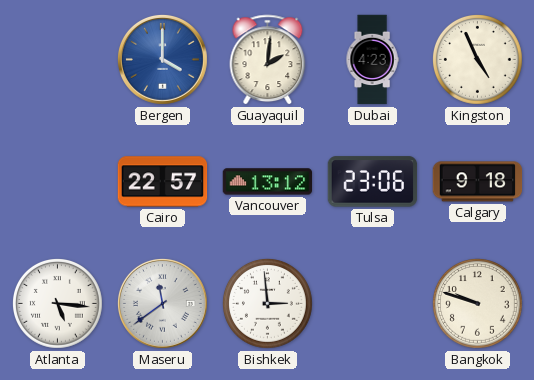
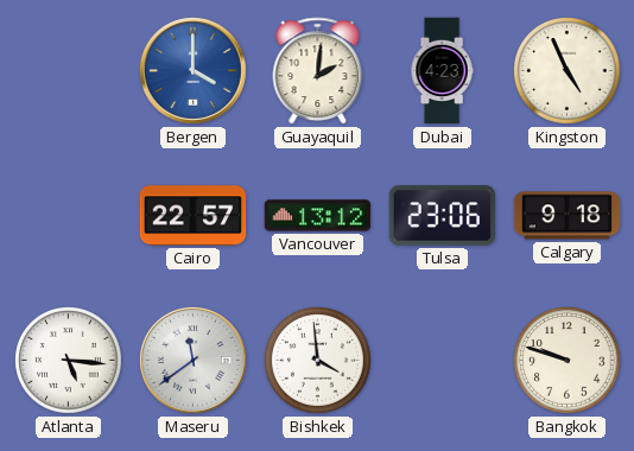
Bishkek: 2:59 -> 3:59
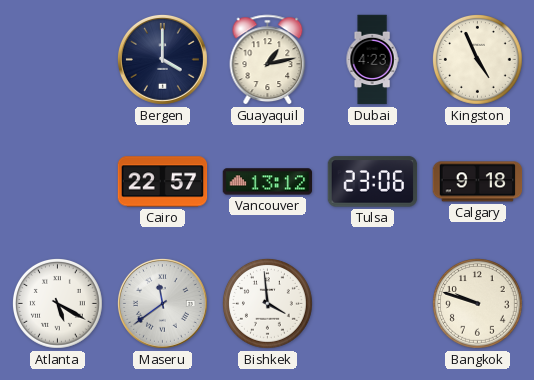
Bergen dial: blue -> navy
Guayaquil: 2:01 -> 1:13
Atlanta: 5:16 -> 5:20
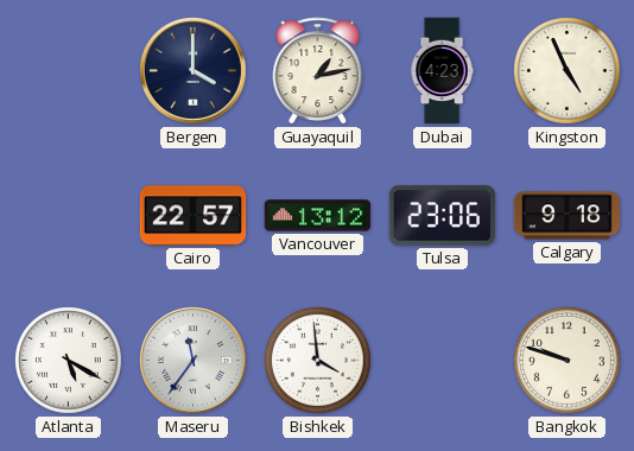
Maseru: 11:39 -> 11:36
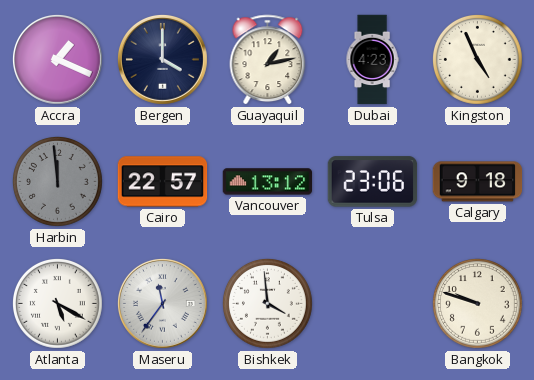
Accra: none -> 1:19
Harbin: none -> 11:59
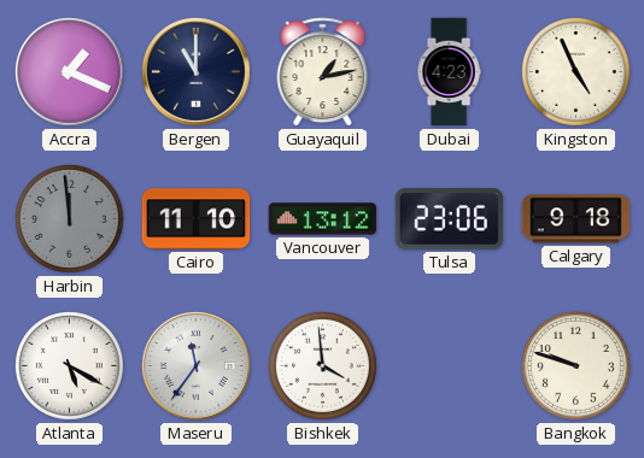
Bergen: 4:00 -> 11:00
Cairo: 22:57 -> 11:10
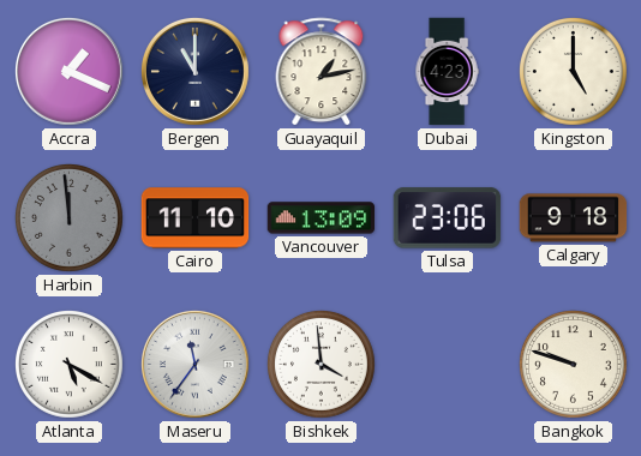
Kingston: 4:56 -> 5:00
Vancouver: 13:12 -> 13:09
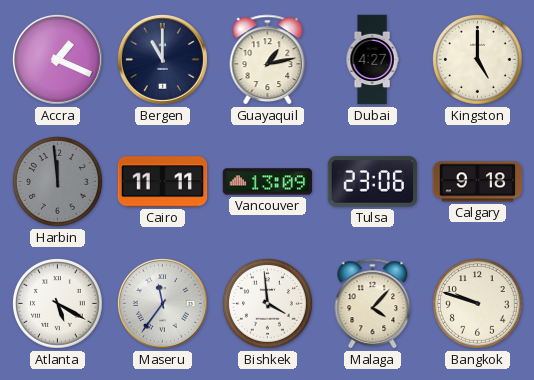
Dubai: 4:23 -> 4:27
Cairo: 11:10 -> 11:11
Malaga: none -> 4:07
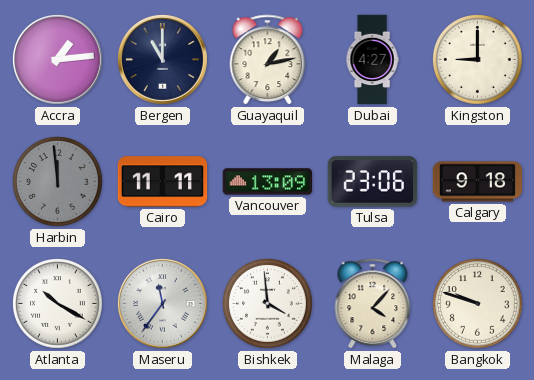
Accra: 1:19 -> 1:14
Kingston: 5:00 -> 9:00
Atlanta: 5:20 -> 10:20
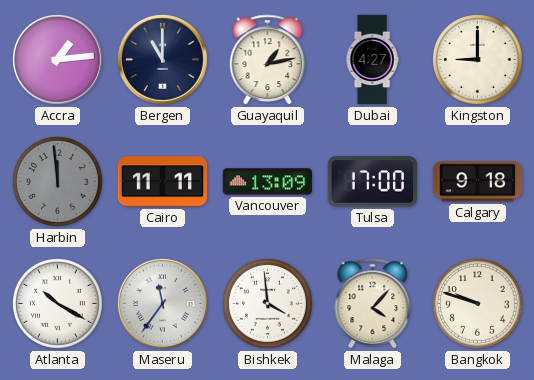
Tulsa: 23:06 -> 17:00
